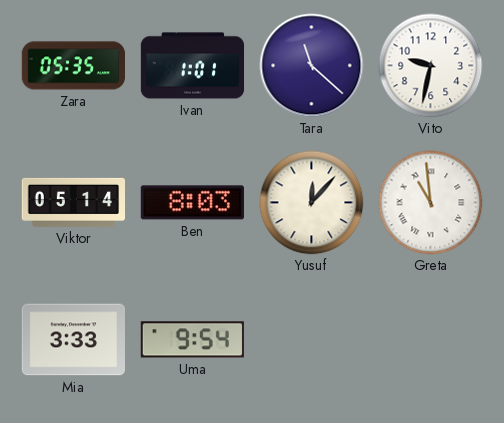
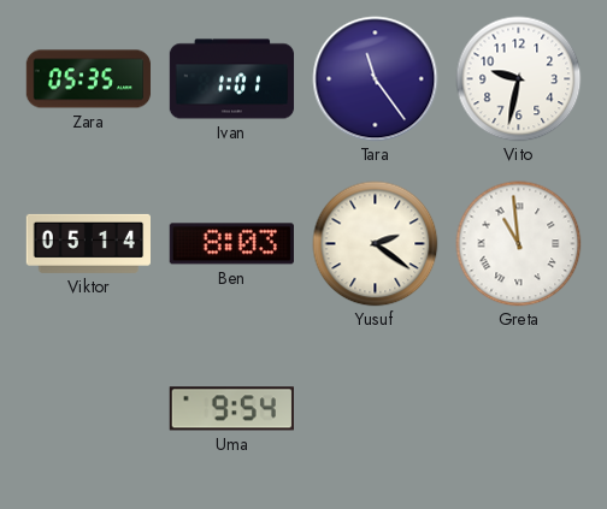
Tara: 11:22 -> 11:24
Yusuf: 12:07 -> 2:21
Mia: 3:33 -> none
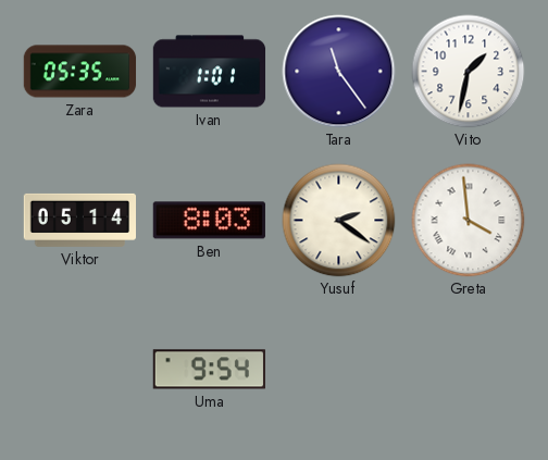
Vito: 9:32 -> 1:32
Greta: 10:59 -> 3:59
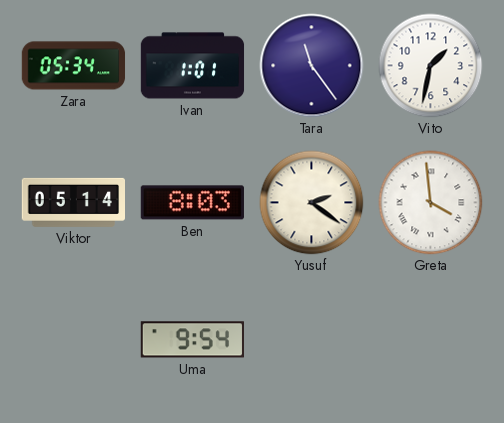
Zara: 05:35 -> 05:34
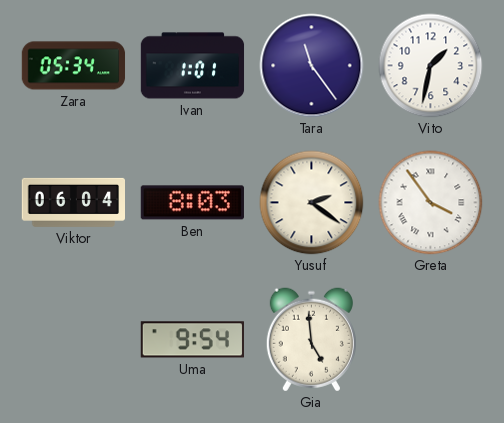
Viktor: 05:14 -> 06:04
Greta: 3:59 -> 3:54
Gia: none -> 4:59
